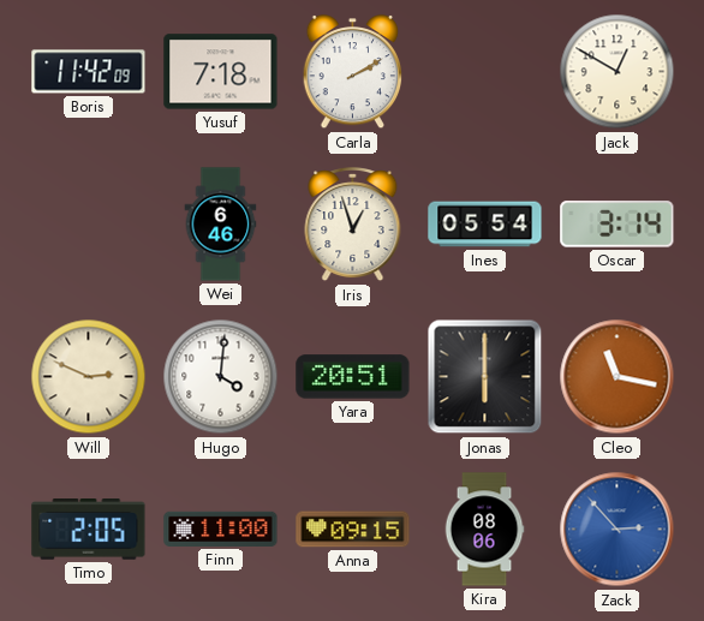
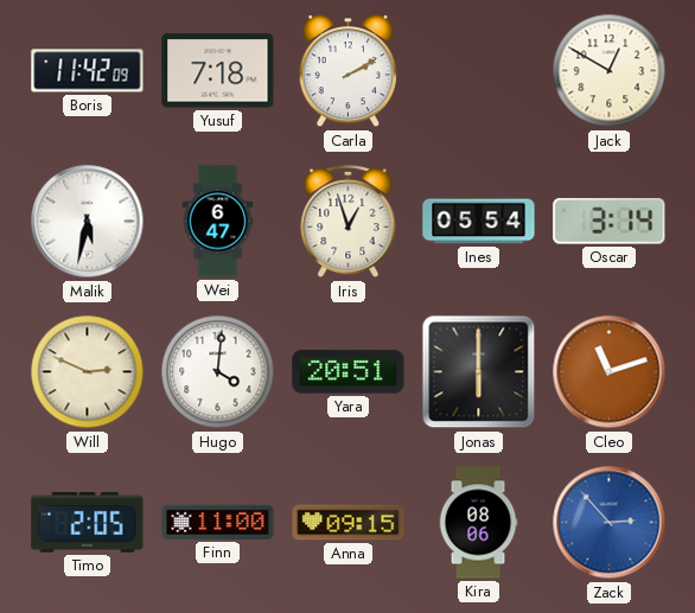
Malik: none -> 5:32
Wei: 6:46 -> 6:47
Cleo: 11:17 -> 11:12
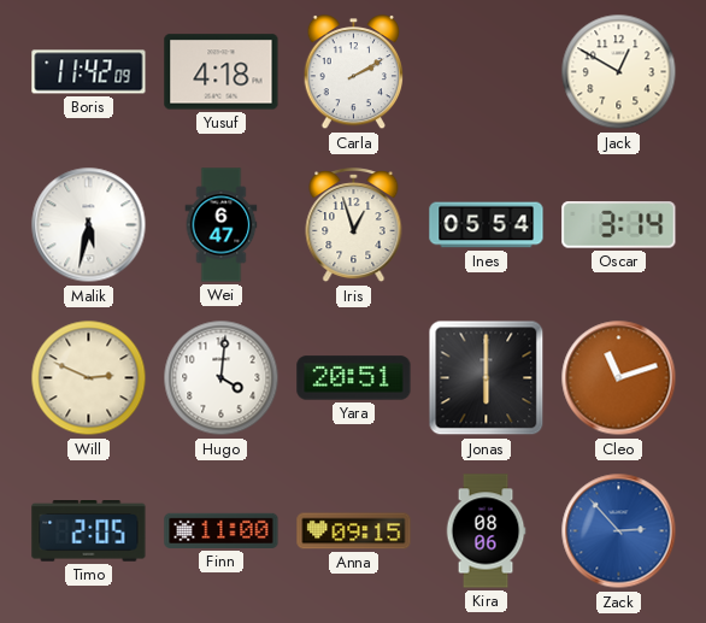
Yusuf: 7:18 -> 4:18
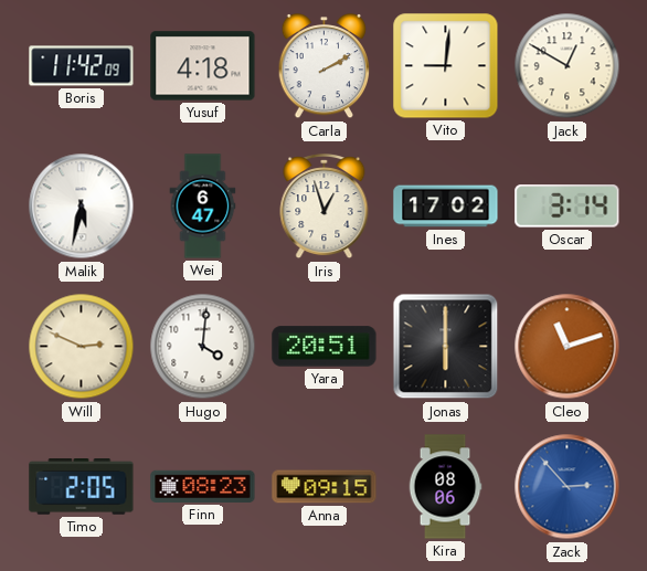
Vito: none -> 9:01
Ines: 05:54 -> 17:02
Finn: 11:00 -> 08:23
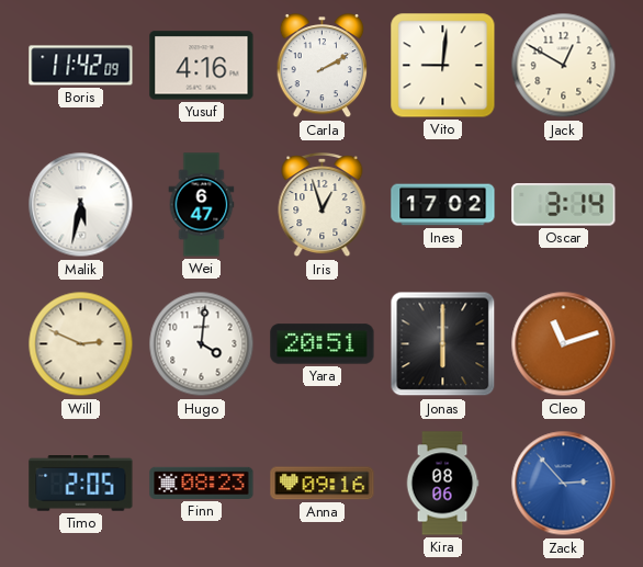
Yusuf: 4:18 -> 4:16
Anna: 09:15 -> 09:16
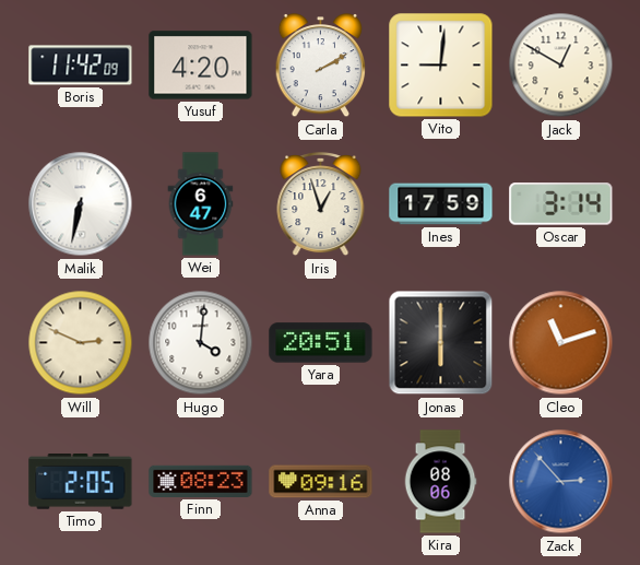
Yusuf: 4:16 -> 4:20
Malik: 5:32 -> 6:32
Ines: 17:02 -> 17:59
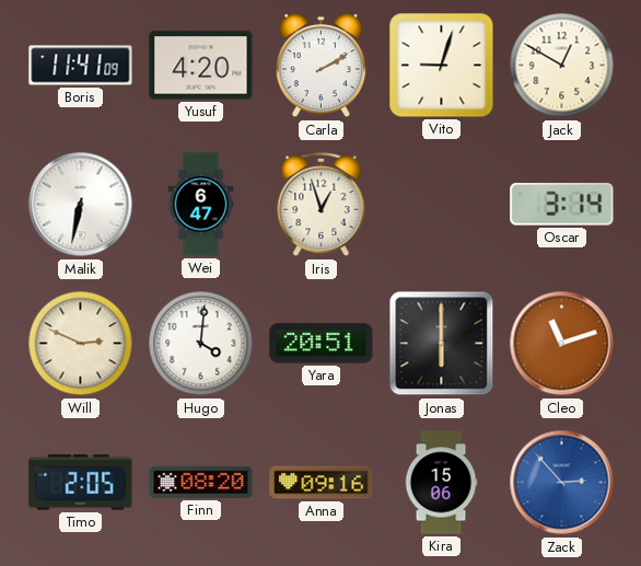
Boris: 11:42 -> 11:41
Vito: 9:01 -> 9:03
Ines: 17:59 -> none
Finn: 08:23 -> 08:20
Kira: 08:06 -> 15:06
